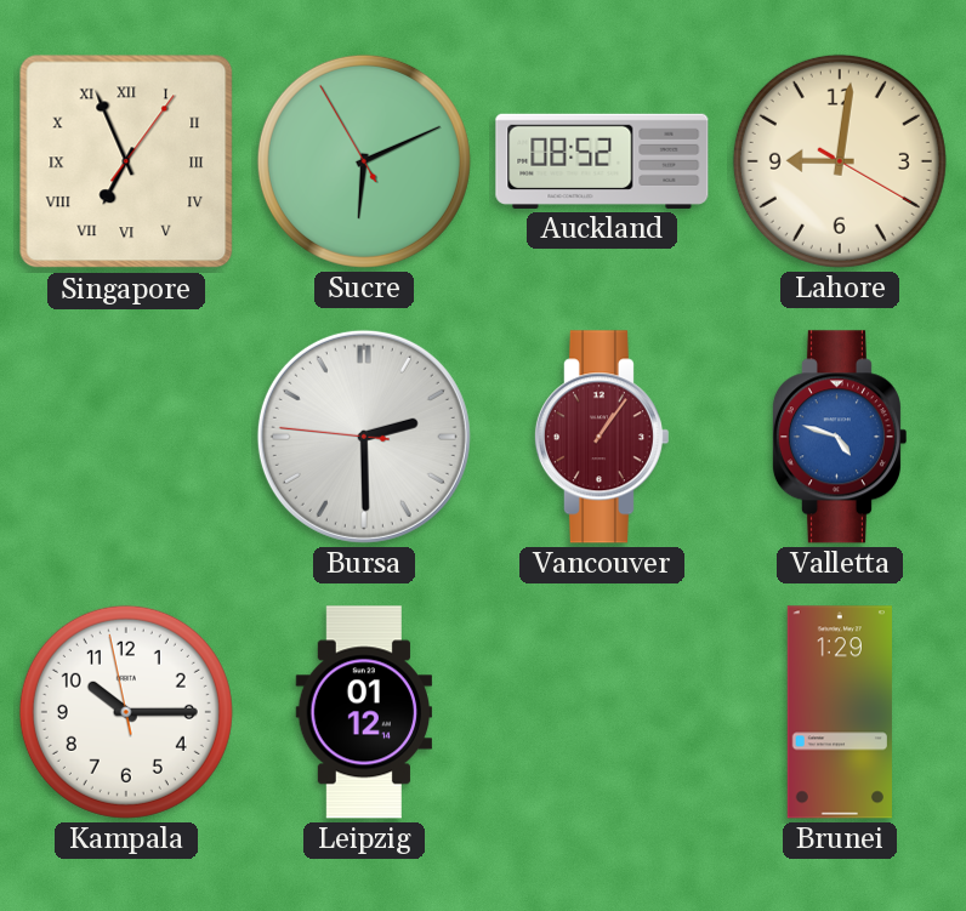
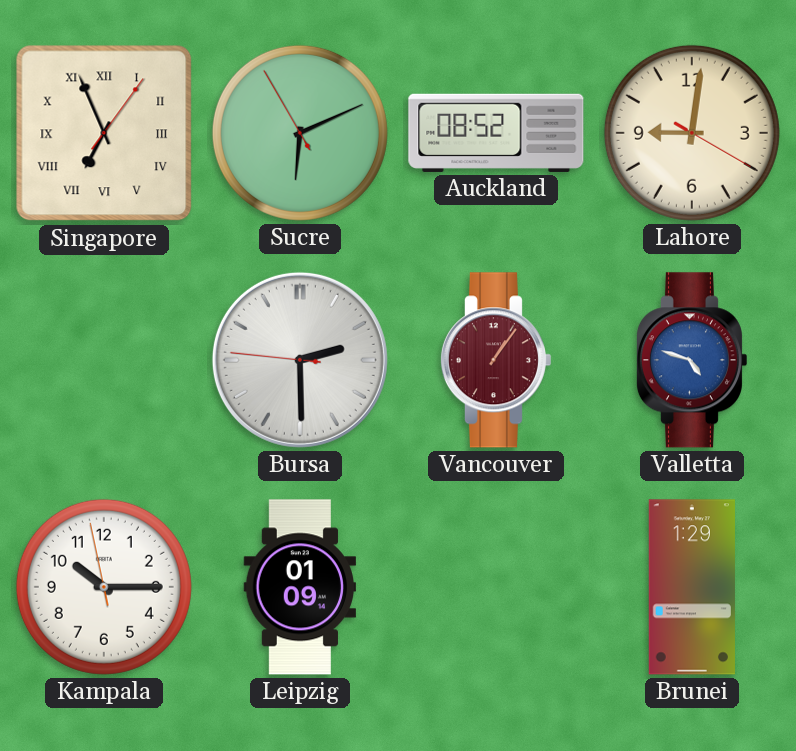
Leipzig: 01:12 -> 01:09
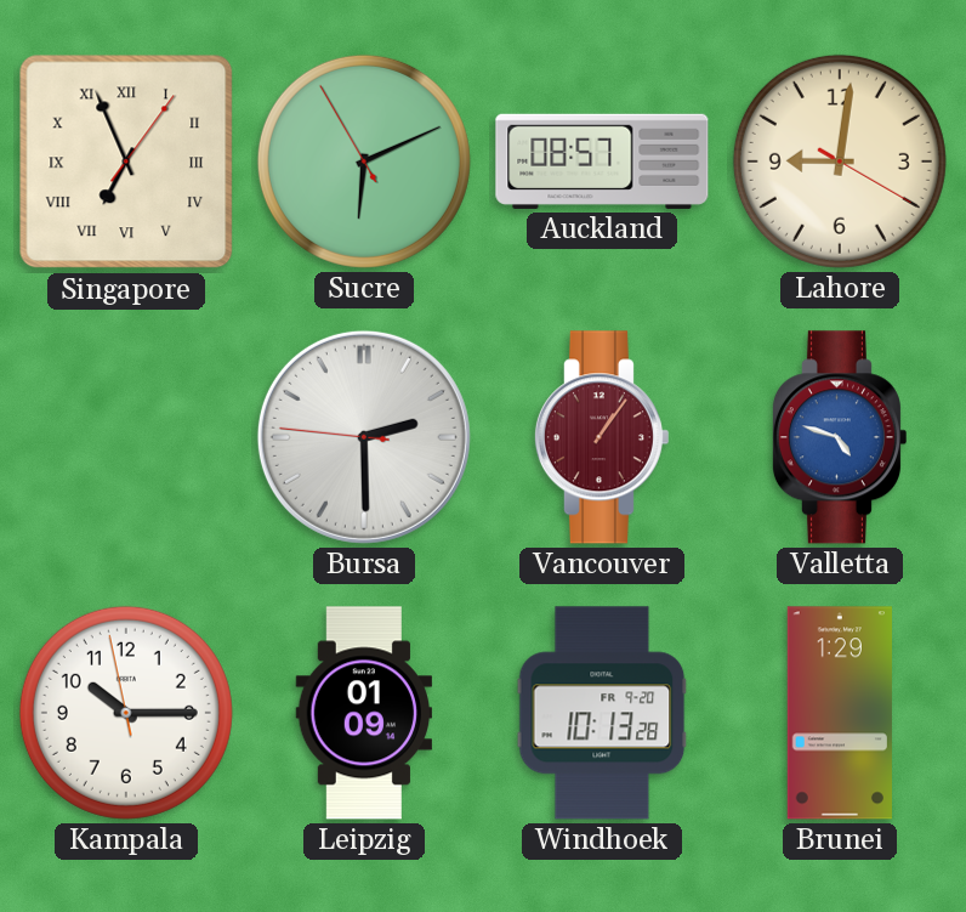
Auckland: 08:52 -> 08:57
Windhoek: none -> 10:13
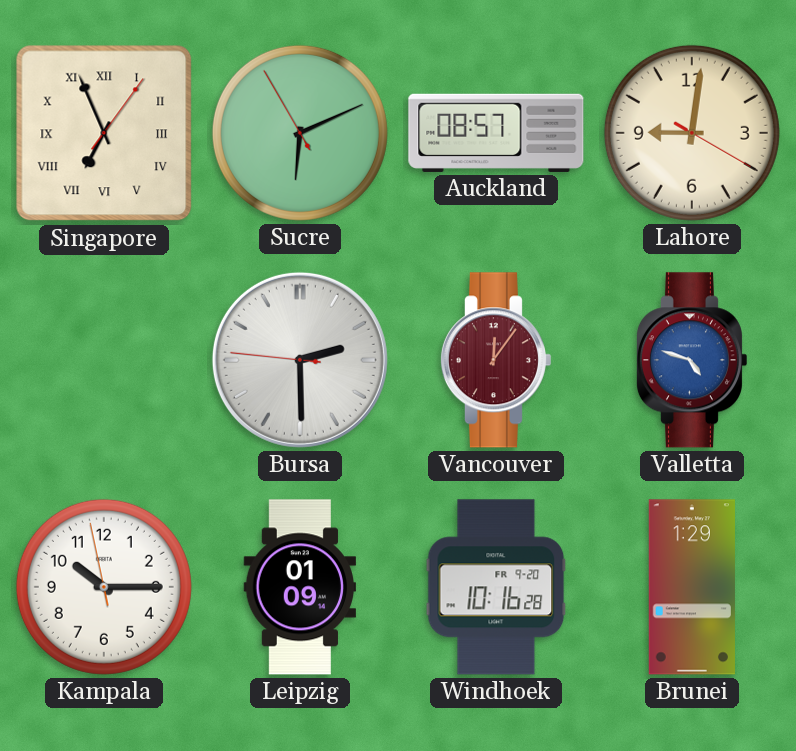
Vancouver: 1:06 -> 12:06
Windhoek: 10:13 -> 10:16
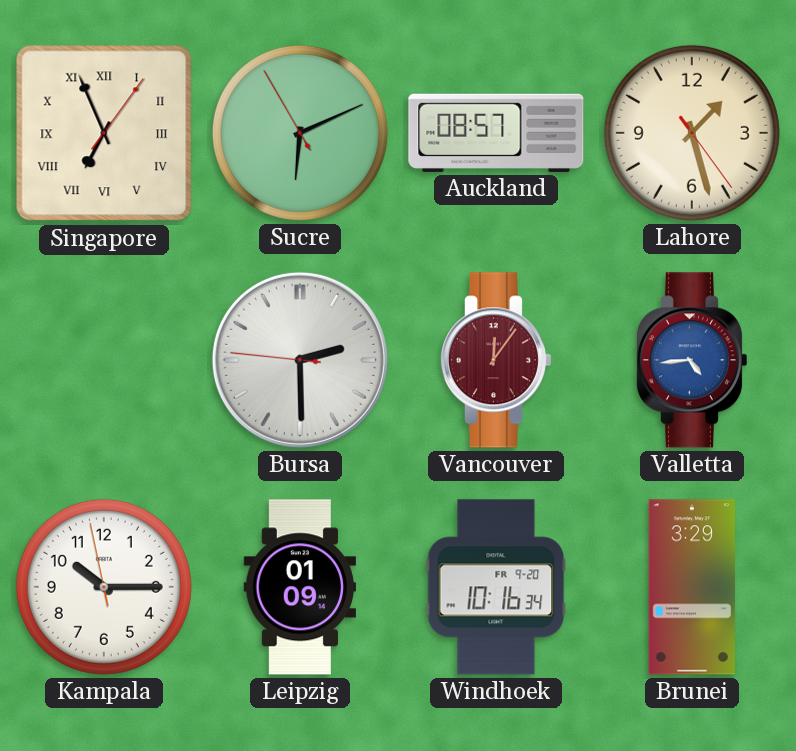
Lahore: 9:01 -> 1:27
Valletta: 4:48 -> 4:44
Windhoek: 10:16:28 -> 10:16:34
Brunei: 1:29 -> 3:29
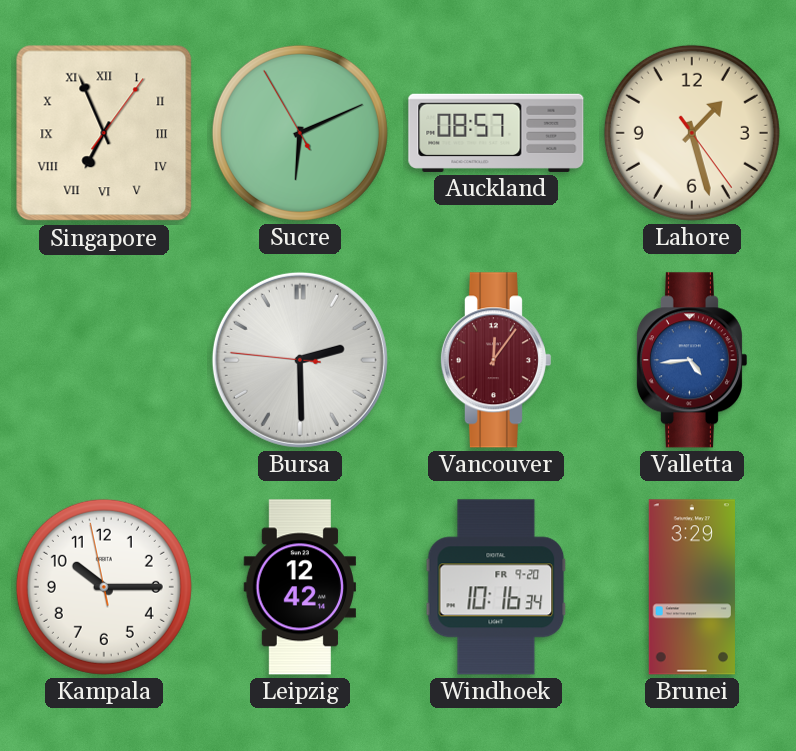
Leipzig: 01:09 -> 12:42
